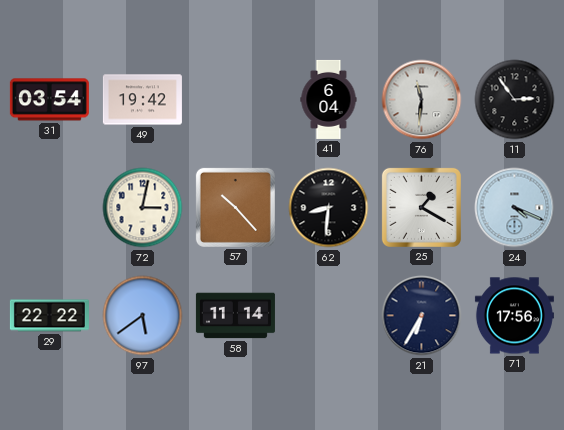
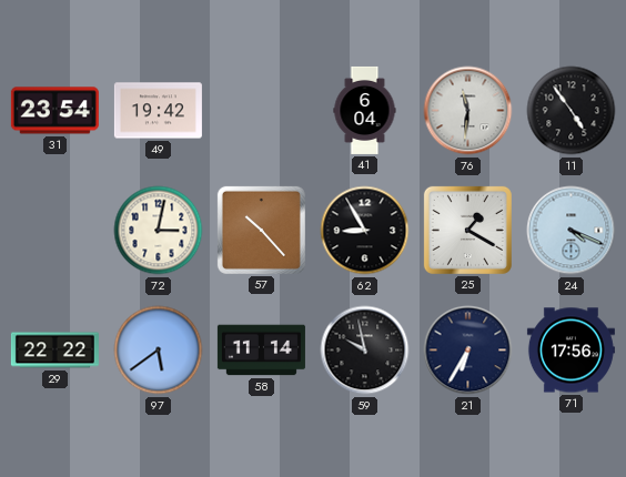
31: 03:54 -> 23:54
11: 2:54 -> 4:54
62: 8:31 -> 8:55
59: none -> 9:58
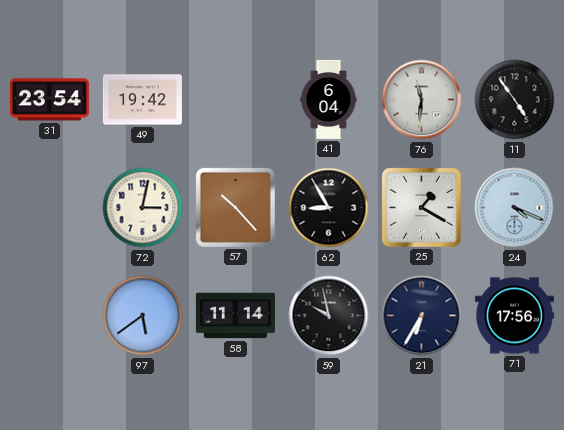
29: 22:22 -> none
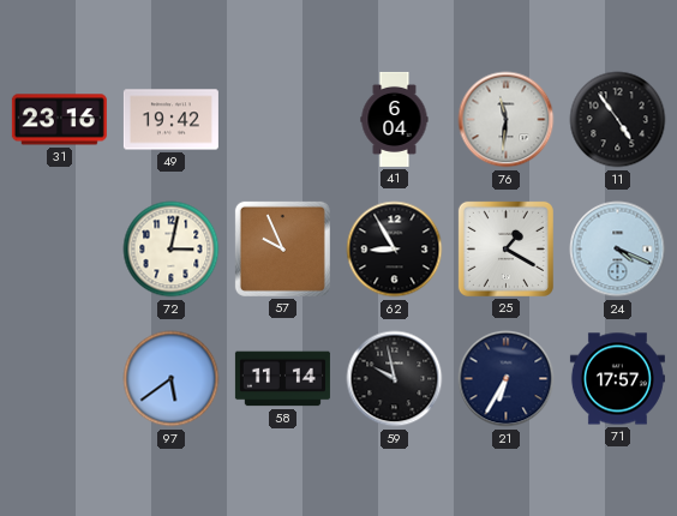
31: 23:54 -> 23:16
57: 10:23 -> 9:56
71: 17:56 -> 17:57
